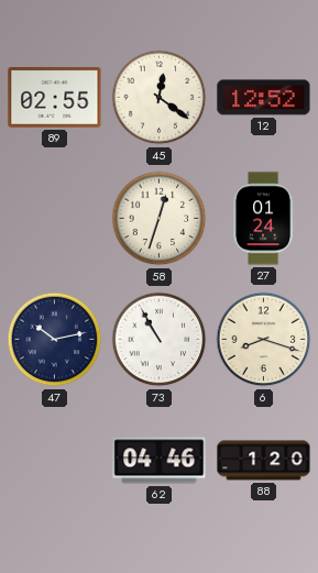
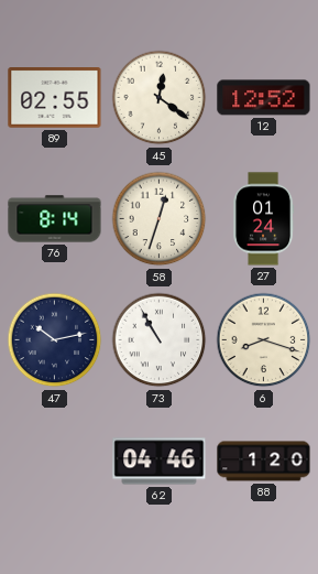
76: none -> 8:14
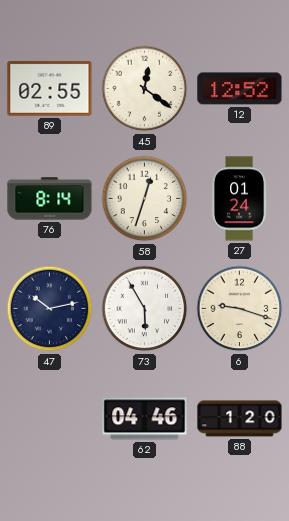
73: 10:55 -> 5:55
6: 8:18 -> 9:18
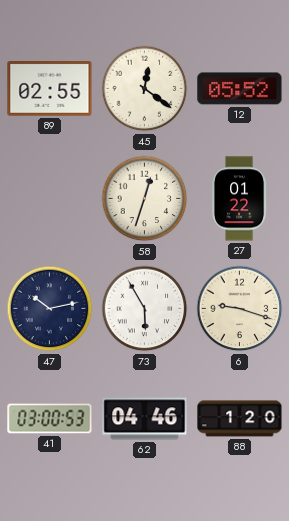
12: 12:52 -> 05:52
76: 8:14 -> none
27: 01:24 -> 01:22
41: none -> 03:00
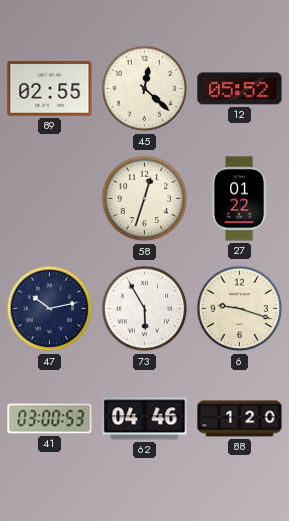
45: 12:21 -> 12:22
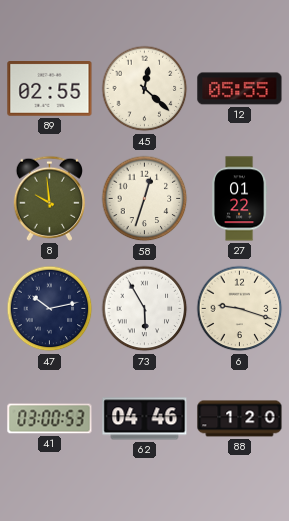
12: 05:52 -> 05:55
8: none -> 9:59
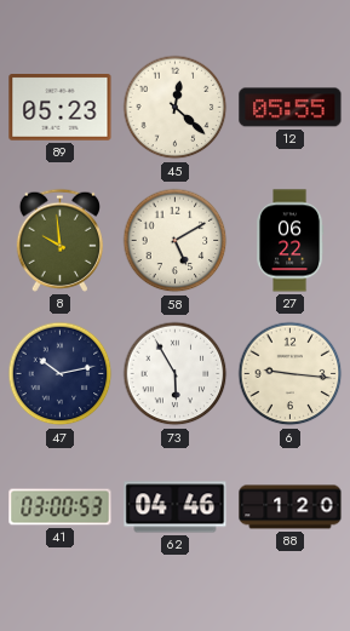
89: 02:55 -> 05:23
58: 12:33 -> 5:10
27: 01:22 -> 06:22
6: 9:18 -> 9:16
